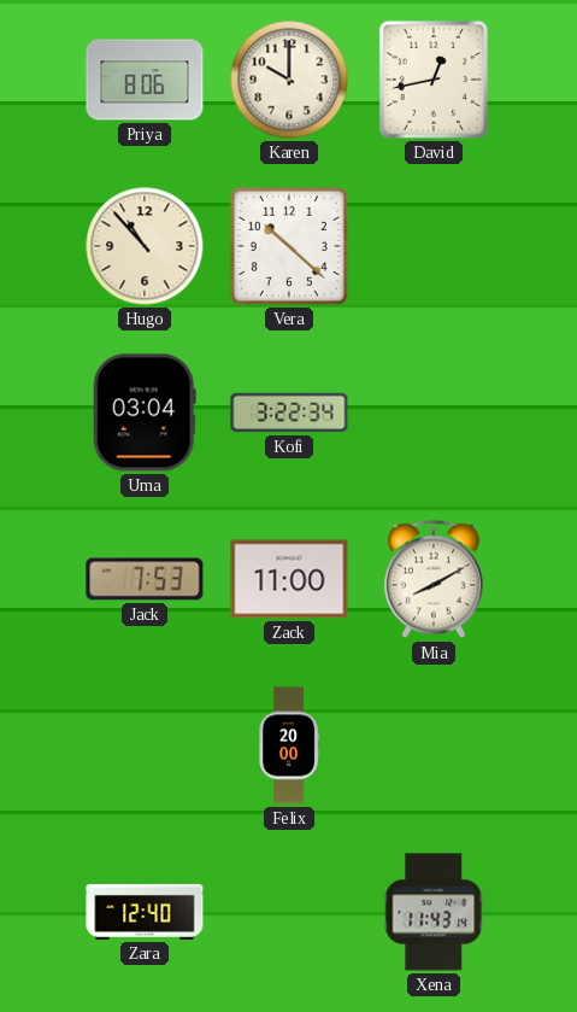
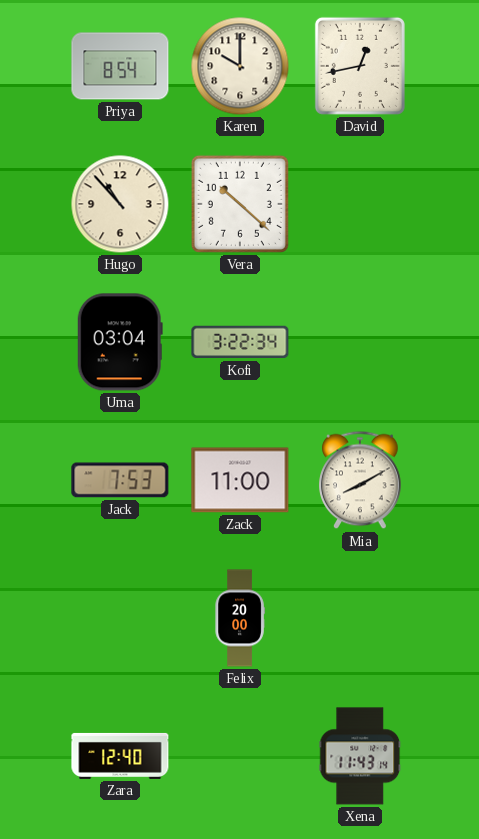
Priya: 8:06 -> 8:54
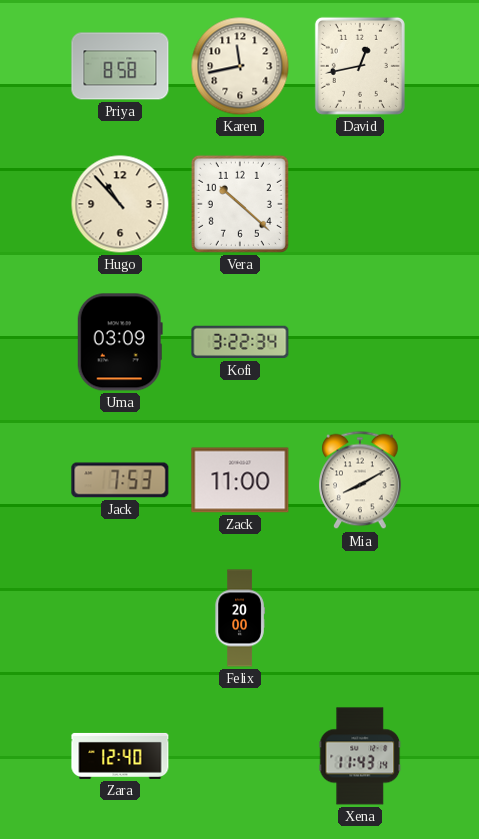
Priya: 8:54 -> 8:58
Karen: 10:00 -> 11:43
Uma: 03:04 -> 03:09
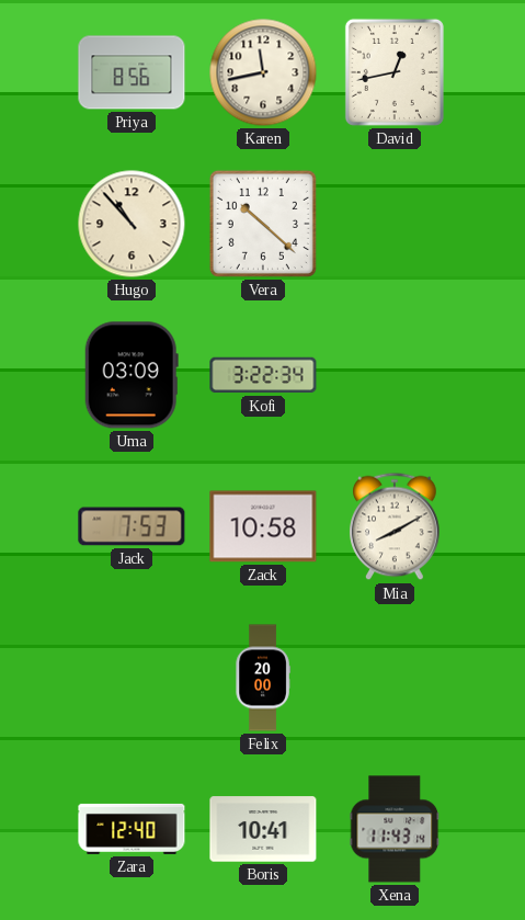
Priya: 8:58 -> 8:56
Zack: 11:00 -> 10:58
Boris: none -> 10:41
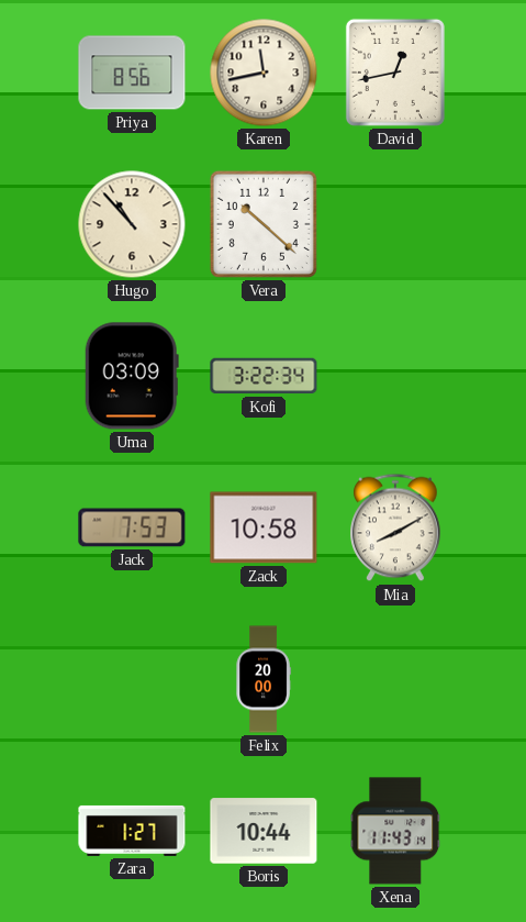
Zara: 12:40 -> 1:27
Boris: 10:41 -> 10:44
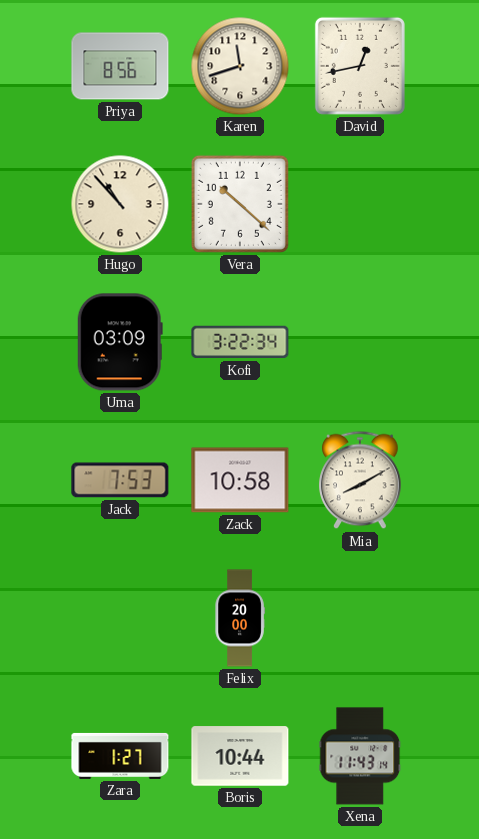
Karen: 11:43 -> 11:42
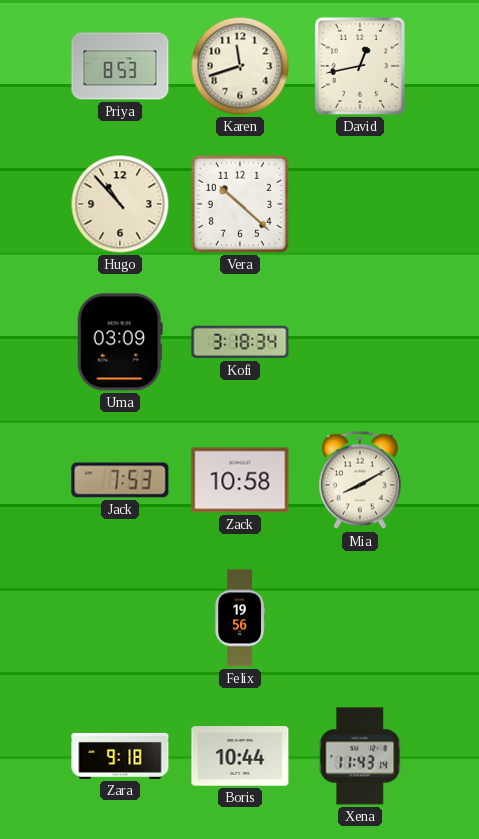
Priya: 8:56 -> 8:53
Kofi: 3:22 -> 3:18
Felix: 20:00 -> 19:56
Zara: 1:27 -> 9:18
